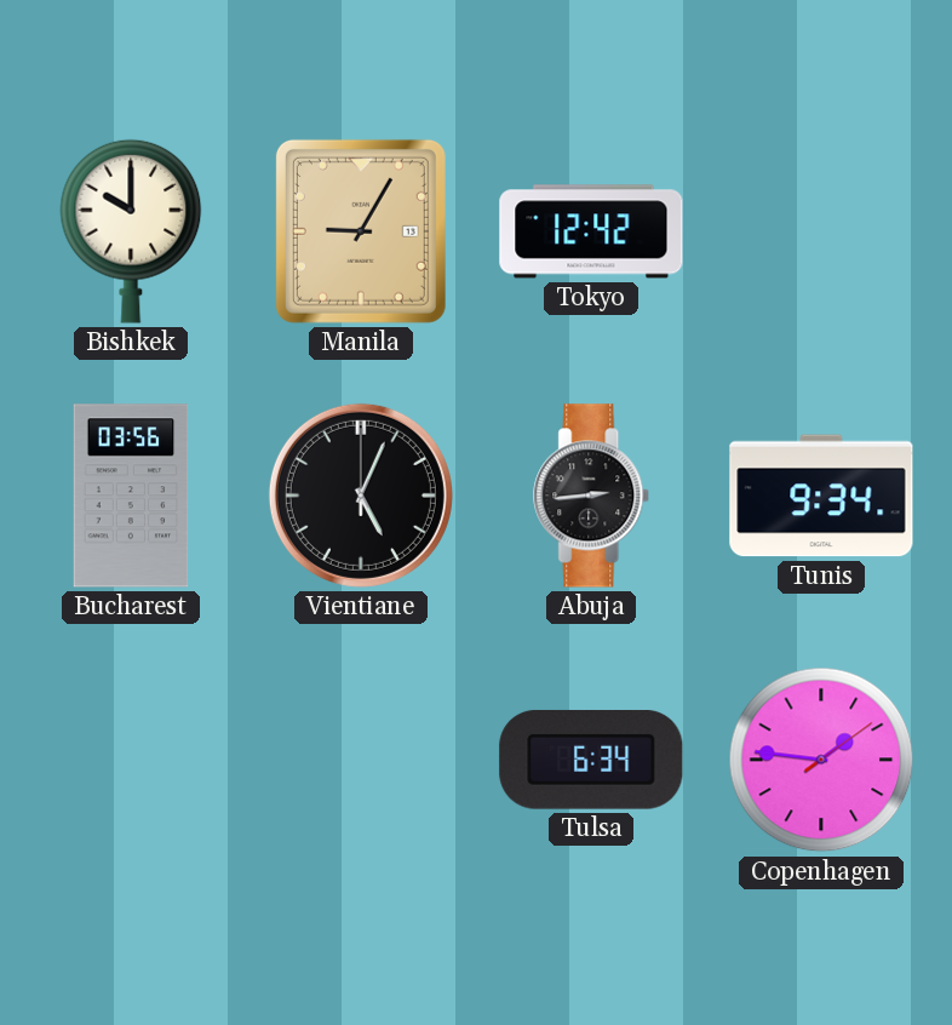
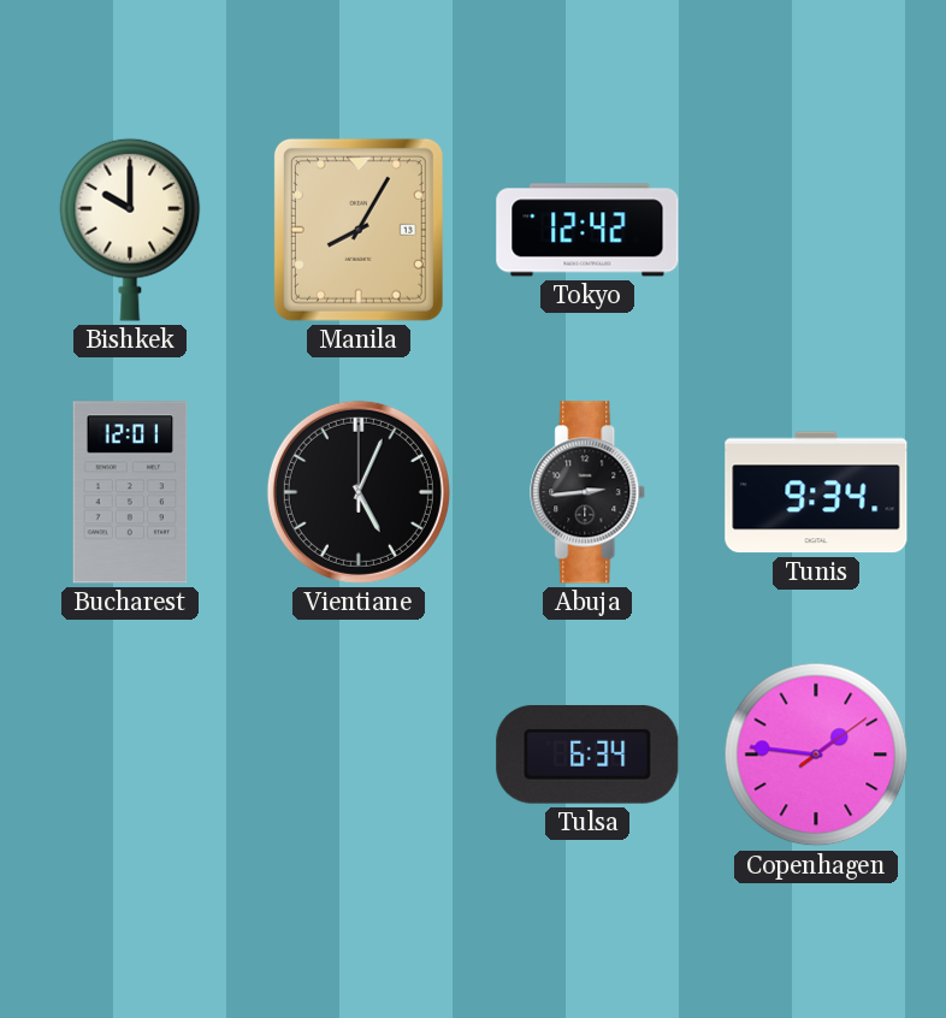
Manila: 9:05 -> 8:05
Bucharest: 03:56 -> 12:01
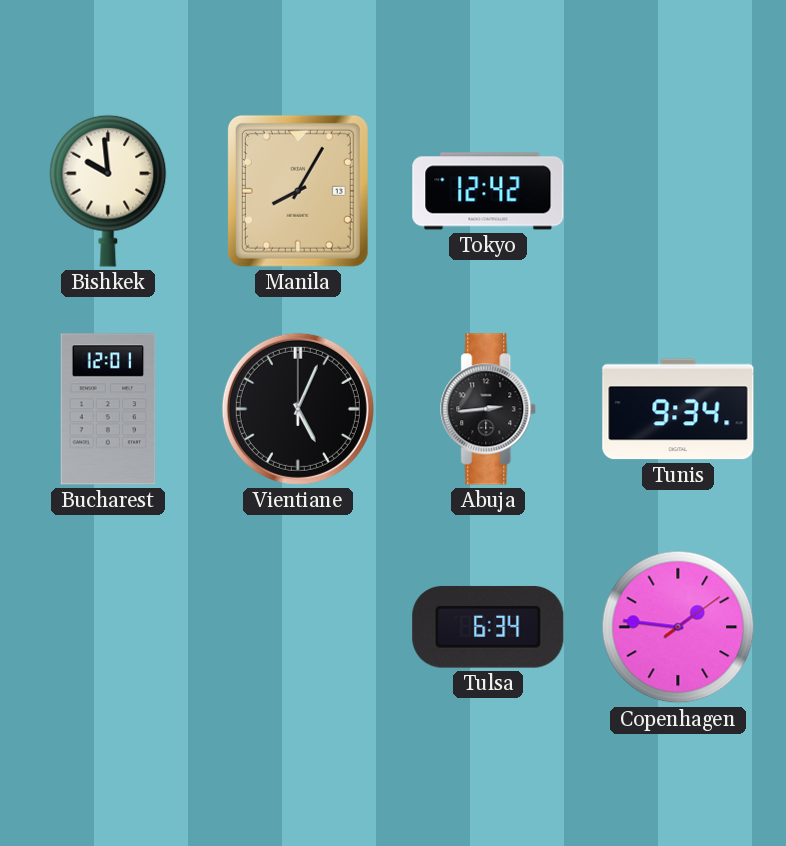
Bishkek: 10:00 -> 9:59
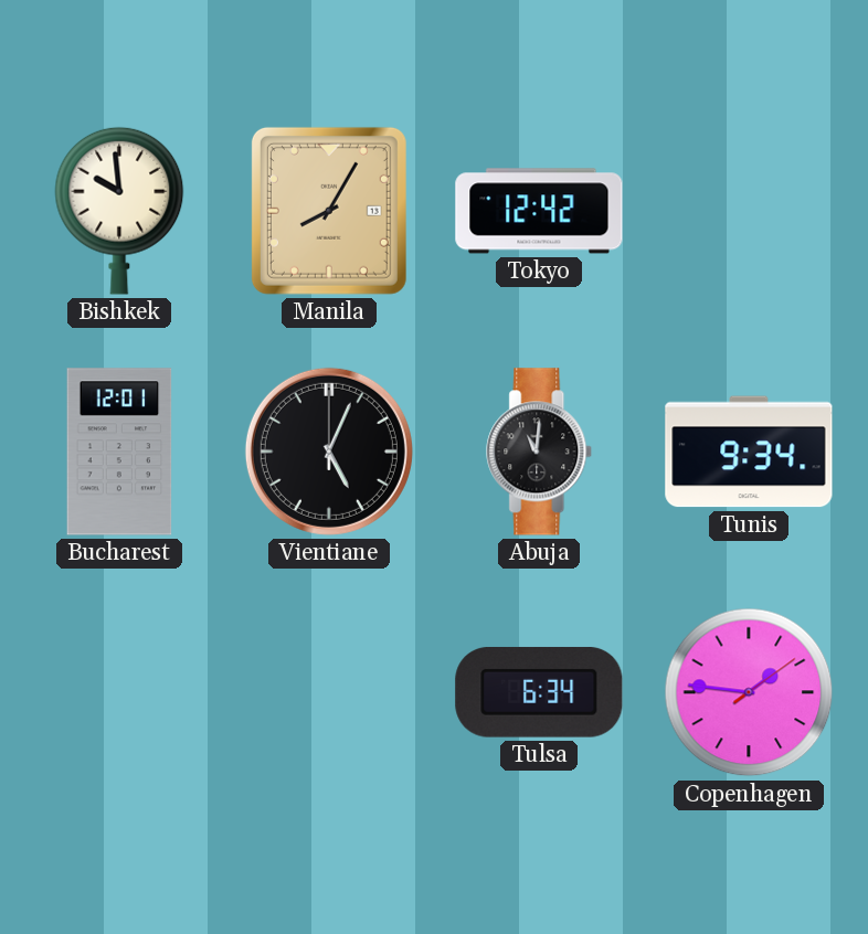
Abuja: 2:44 -> 11:01
